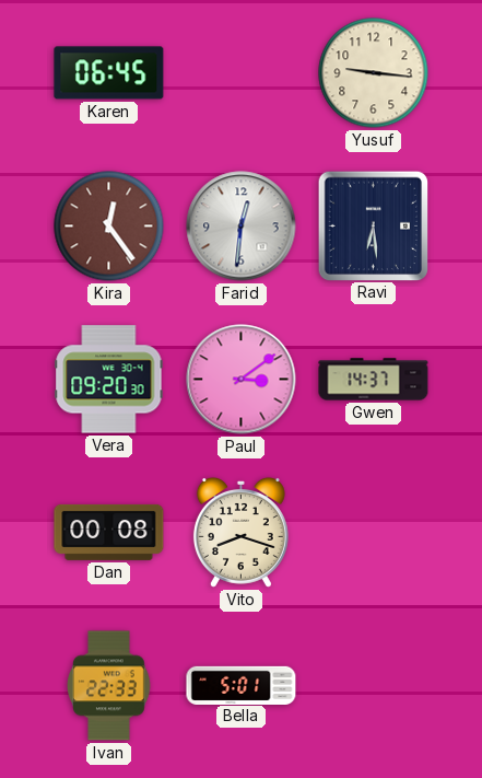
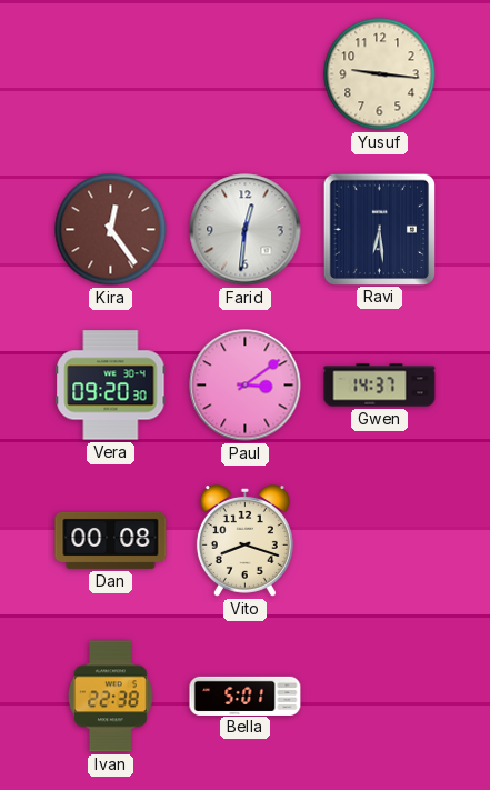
Karen: 06:45 -> none
Ivan: 22:33 -> 22:38
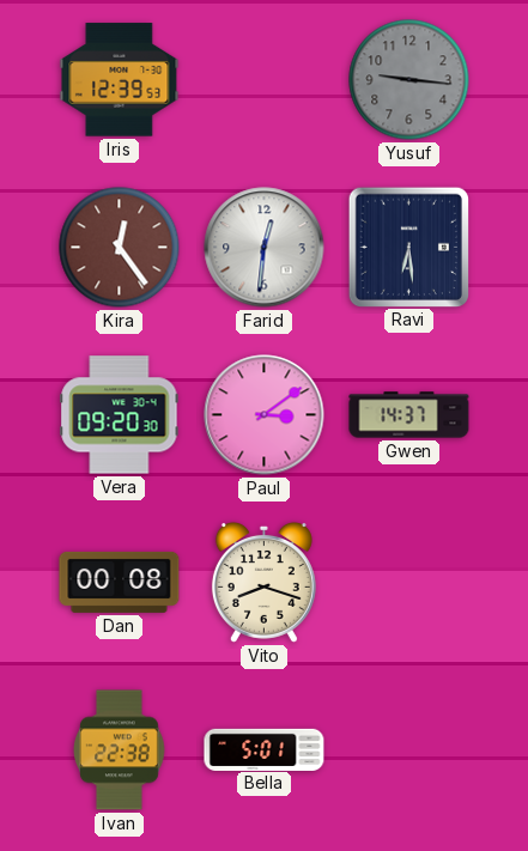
Iris: none -> 12:39
Yusuf dial: cream -> grey
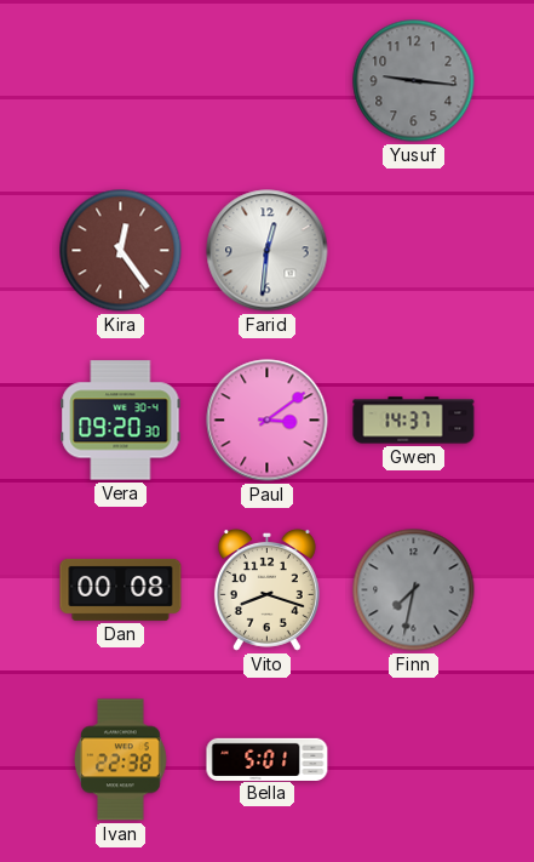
Iris: 12:39 -> none
Ravi: 6:29 -> none
Finn: none -> 7:32
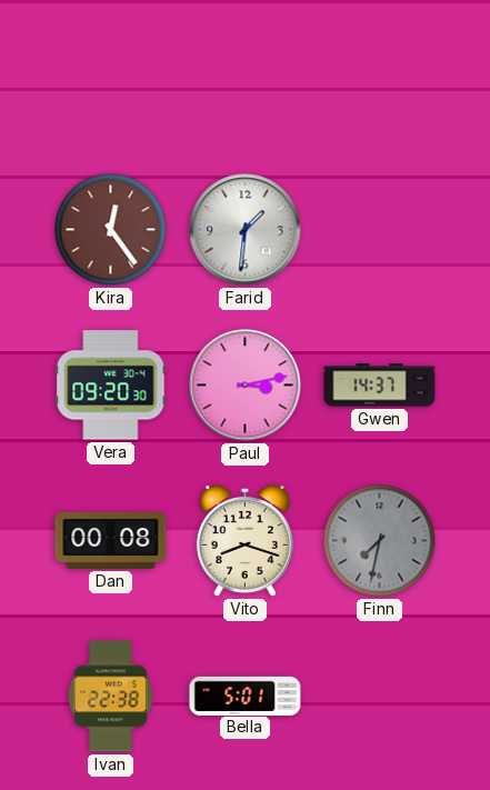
Yusuf: 9:16 -> none
Farid: 12:31 -> 1:31
Paul: 3:09 -> 3:13
